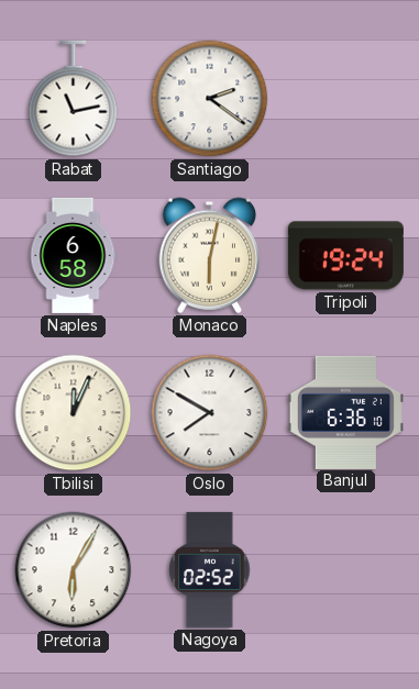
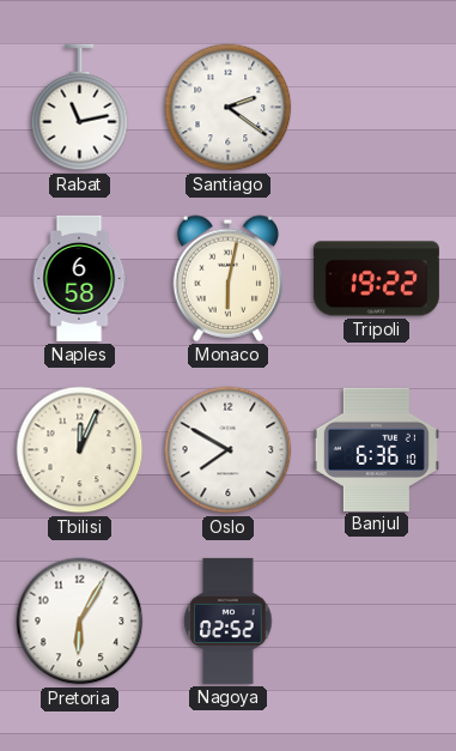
Tripoli: 19:24 -> 19:22
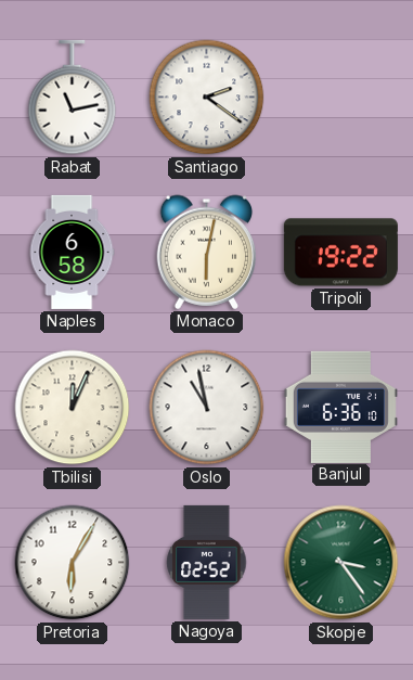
Oslo: 7:50 -> 10:58
Skopje: none -> 3:24
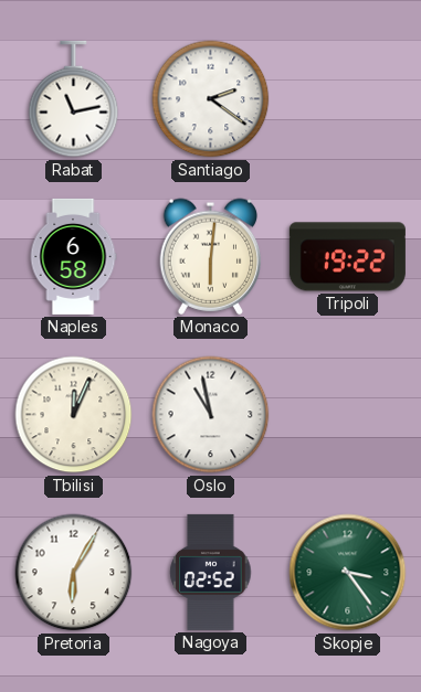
Monaco: 6:02 -> 6:01
Banjul: 6:36 -> none
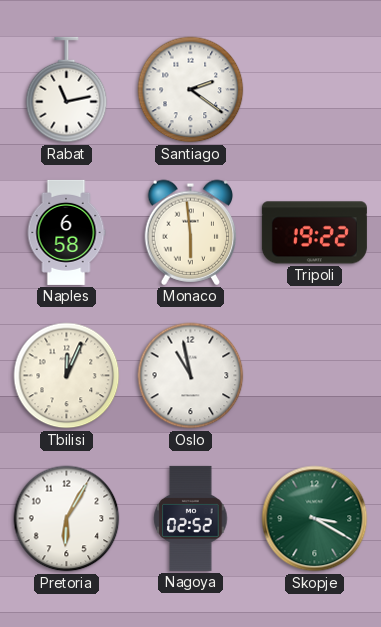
Monaco: 6:01 -> 5:59
Skopje: 3:24 -> 3:20
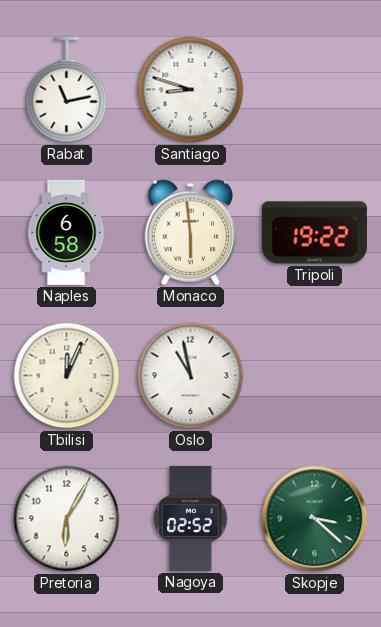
Santiago: 2:21 -> 8:48
Skopje: 3:20 -> 3:22
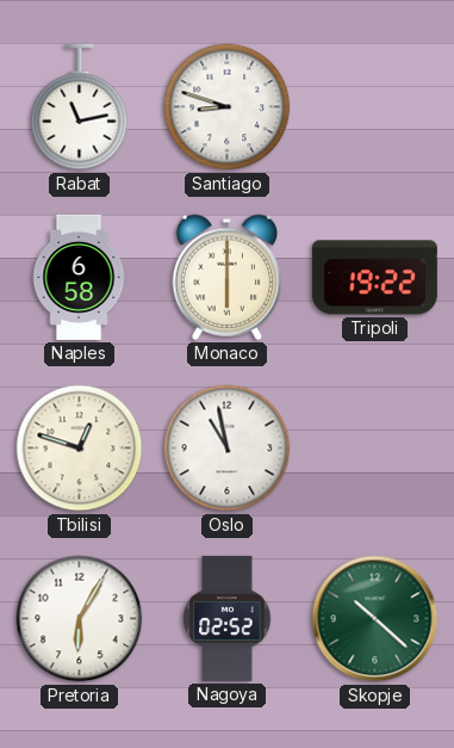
Monaco: 5:59 -> 6:00
Tbilisi: 12:04 -> 12:48
Skopje: 3:22 -> 10:22
